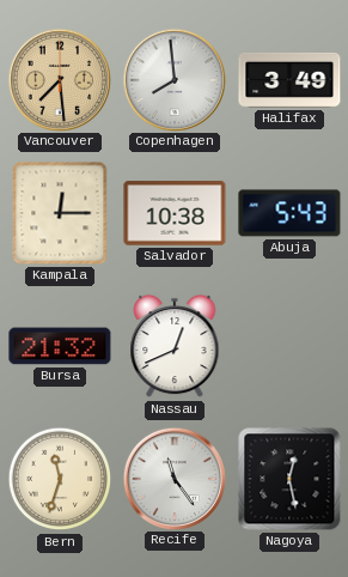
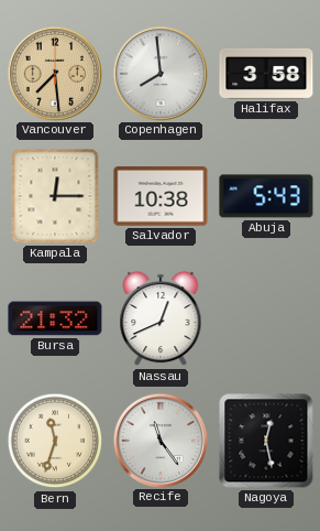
Halifax: 3:49 -> 3:58
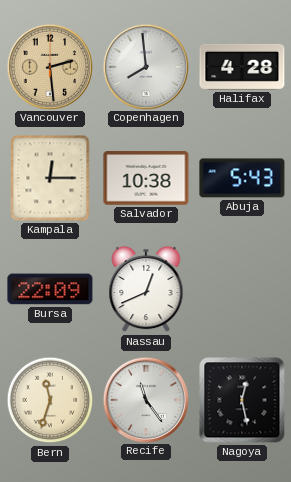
Vancouver: 7:29 -> 2:29
Halifax: 3:58 -> 4:28
Bursa: 21:32 -> 22:09
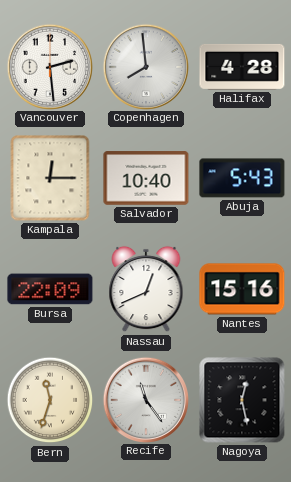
Vancouver dial: champagne -> white
Salvador: 10:38 -> 10:40
Nantes: none -> 15:16
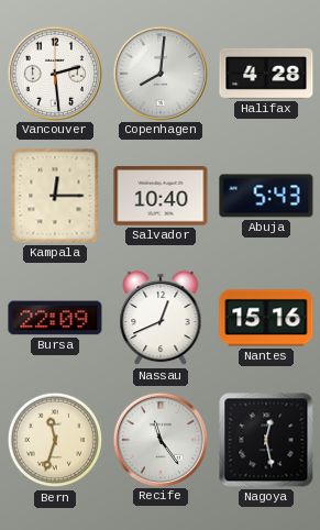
Copenhagen: 7:59 -> 8:01
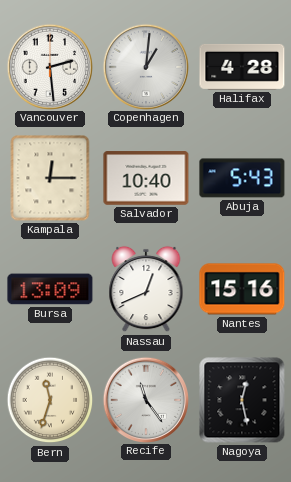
Copenhagen: 8:01 -> 1:01
Bursa: 22:09 -> 13:09
